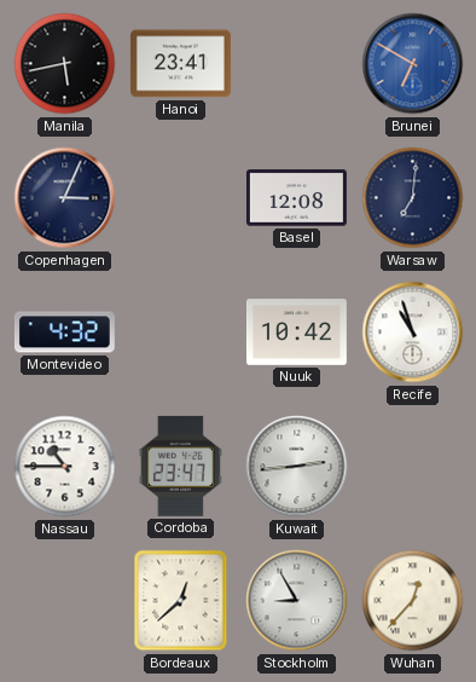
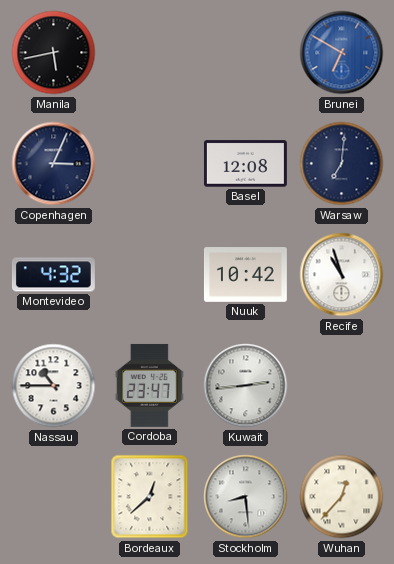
Hanoi: 23:41 -> none
Stockholm: 8:55 -> 8:29
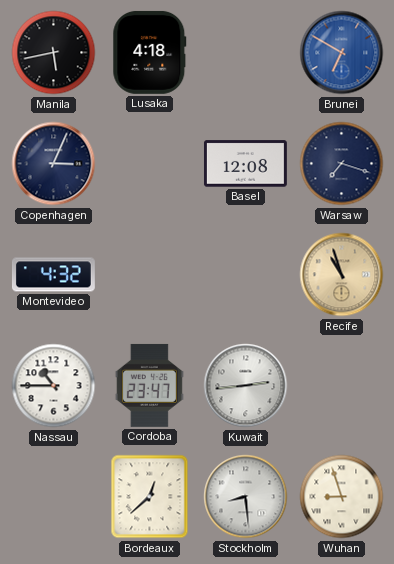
Lusaka: none -> 4:18
Warsaw: 7:01 -> 7:18
Nuuk: 10:42 -> none
Recife dial: white -> champagne
Wuhan: 12:37 -> 8:57
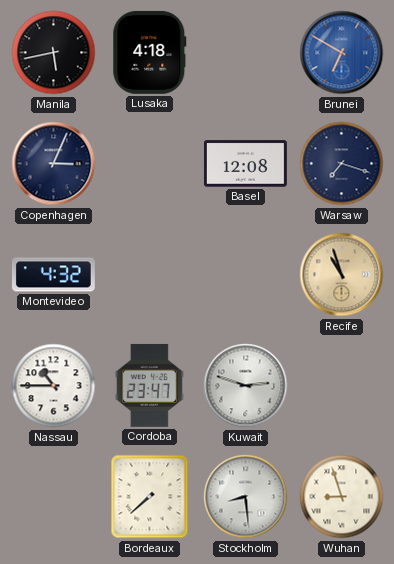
Kuwait: 2:44 -> 2:48
Bordeaux: 12:38 -> 7:38
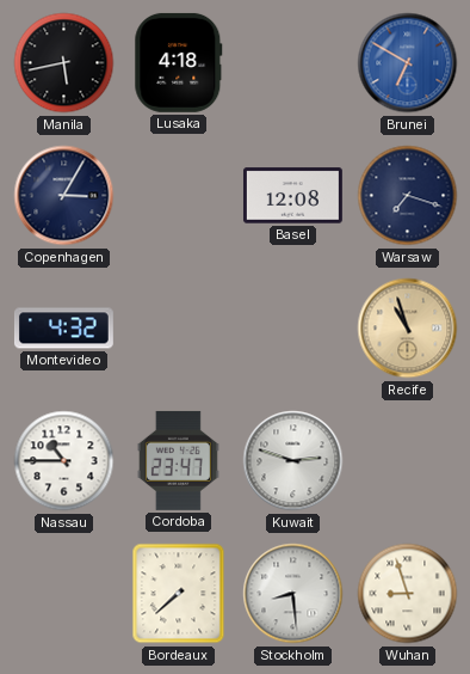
Copenhagen: 3:04 -> 3:05
